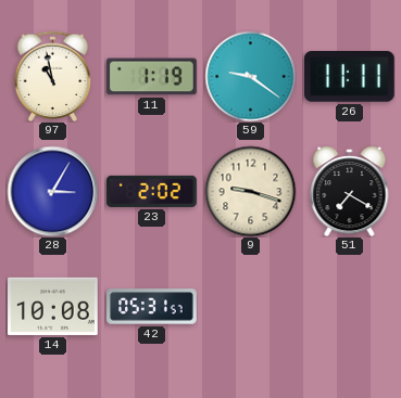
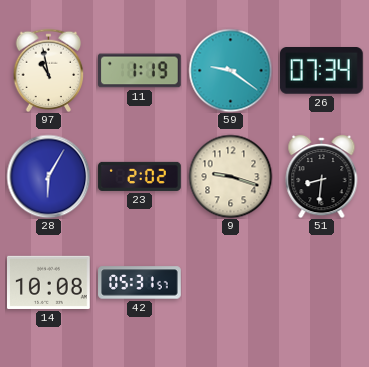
26: 11:11 -> 07:34
28: 3:05 -> 6:05
51: 7:20 -> 8:31
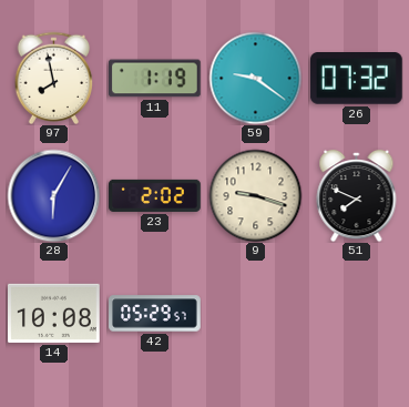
97: 10:58 -> 7:58
26: 07:34 -> 07:32
51: 8:31 -> 7:49
42: 05:31 -> 05:29
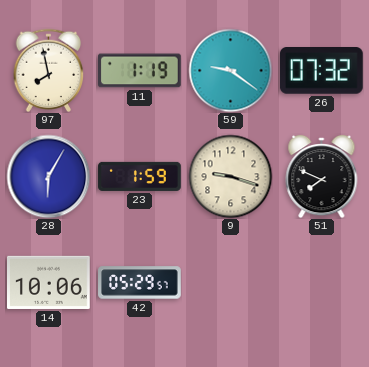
23: 2:02 -> 1:59
14: 10:08 -> 10:06
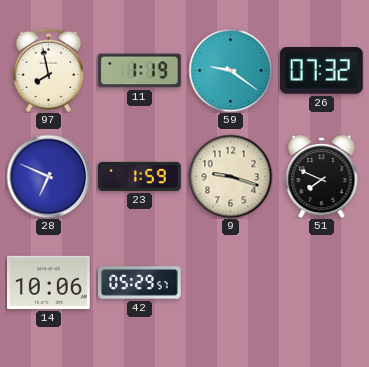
28: 6:05 -> 6:49
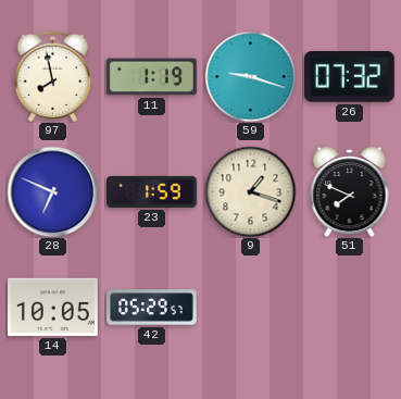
59: 9:21 -> 9:18
9: 9:18 -> 1:18
14: 10:06 -> 10:05
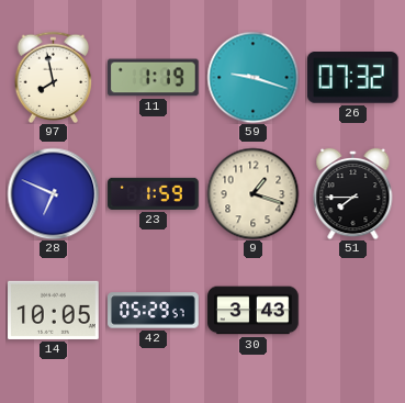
51: 7:49 -> 7:45
30: none -> 3:43
